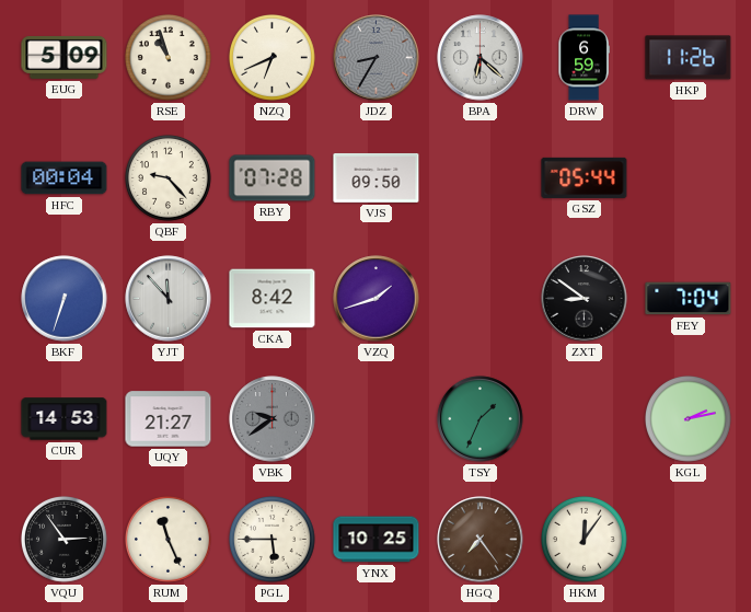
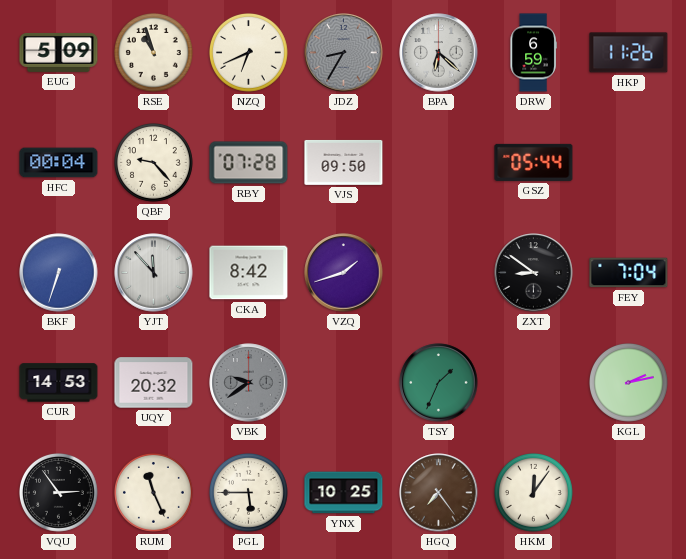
UQY: 21:27 -> 20:32
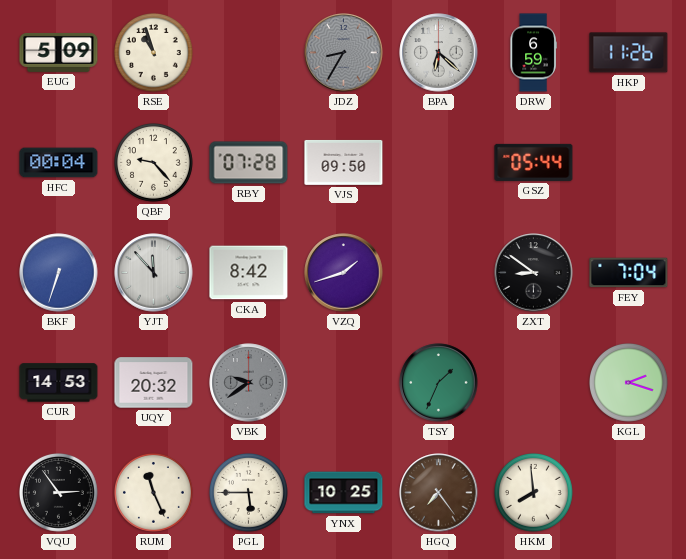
NZQ: 6:41 -> none
KGL: 2:13 -> 2:18
HKM: 12:06 -> 7:59
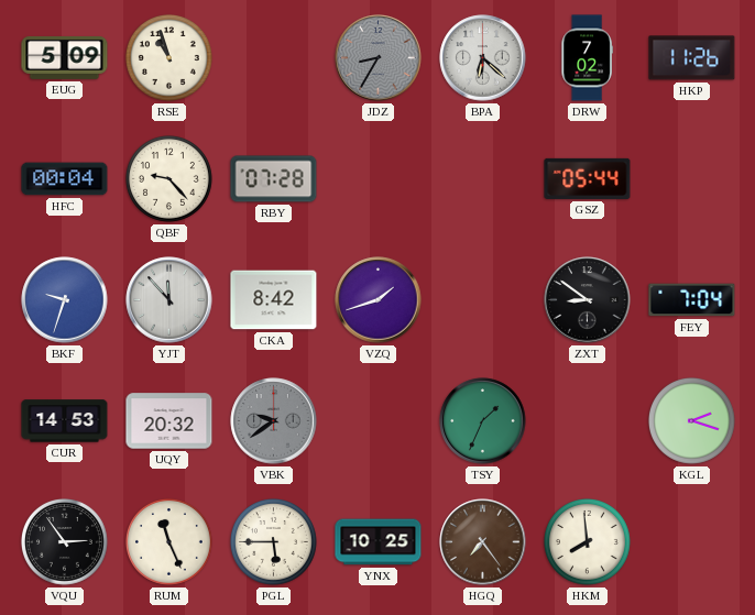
DRW: 6:59 -> 7:02
VJS: 09:50 -> none
BKF: 6:33 -> 9:33
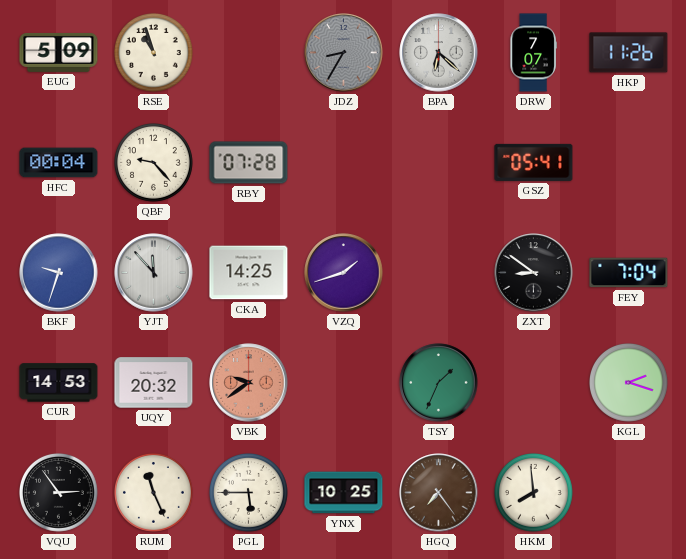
DRW: 7:02 -> 7:07
GSZ: 05:44 -> 05:41
CKA: 8:42 -> 14:25
VBK dial: grey -> salmon
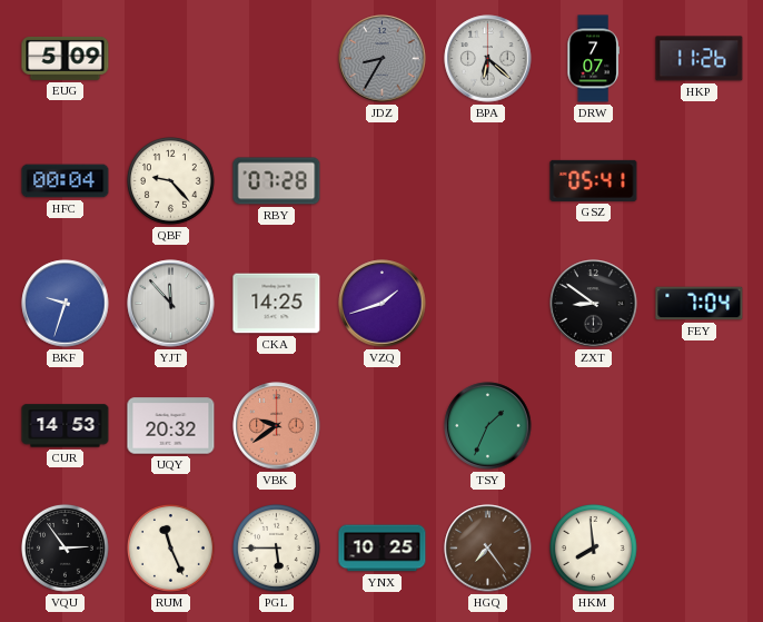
RSE: 10:57 -> none
KGL: 2:18 -> none
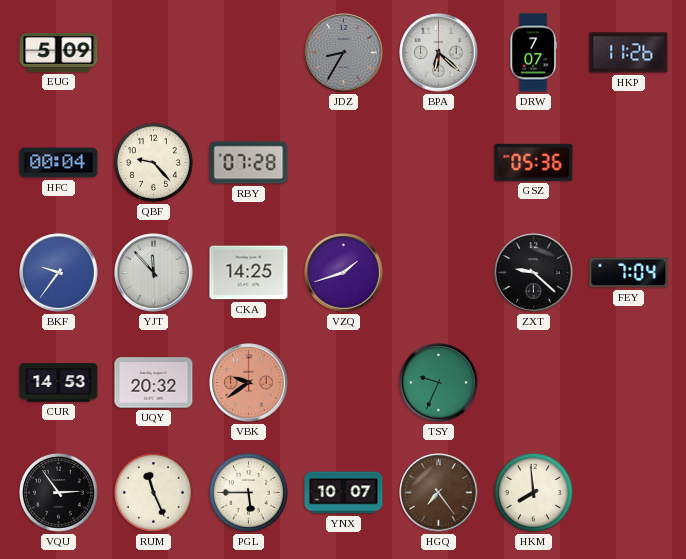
GSZ: 05:41 -> 05:36
BKF: 9:33 -> 9:36
ZXT: 8:51 -> 9:22
TSY: 1:34 -> 9:34
YNX: 10:25 -> 10:07
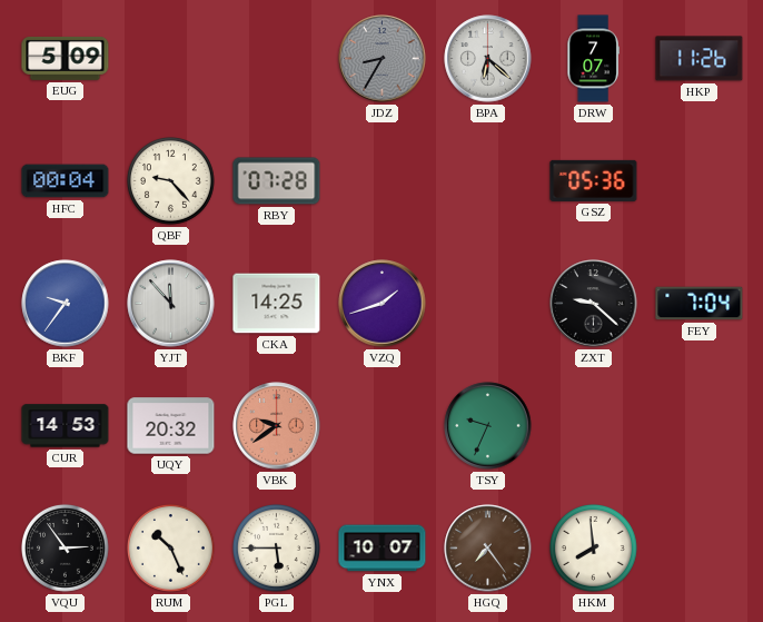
RUM: 11:26 -> 10:26
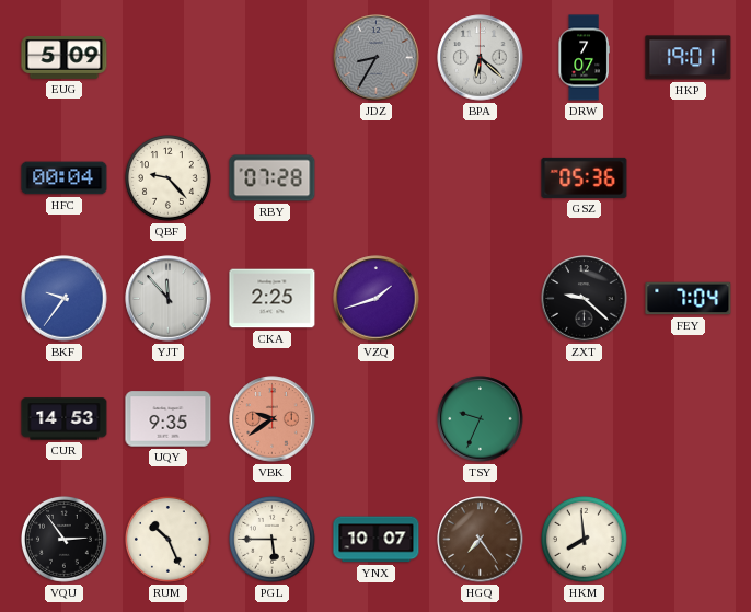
HKP: 11:26 -> 19:01
CKA: 14:25 -> 2:25
UQY: 20:32 -> 9:35
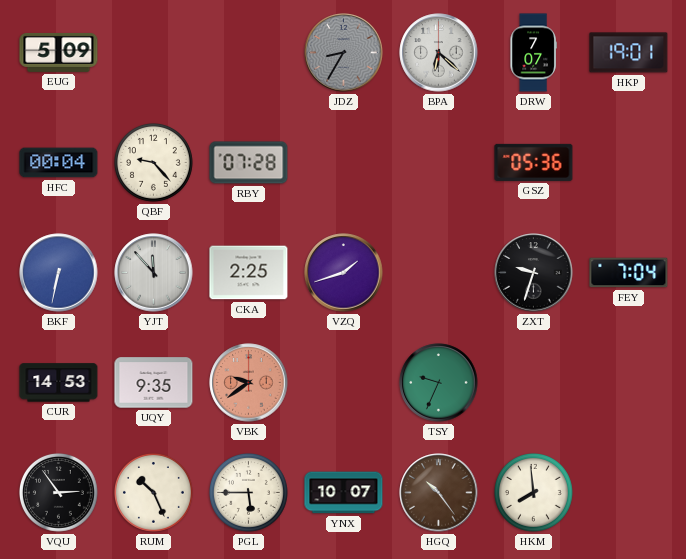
BKF: 9:36 -> 6:32
ZXT: 9:22 -> 9:33
HGQ: 7:24 -> 10:24
